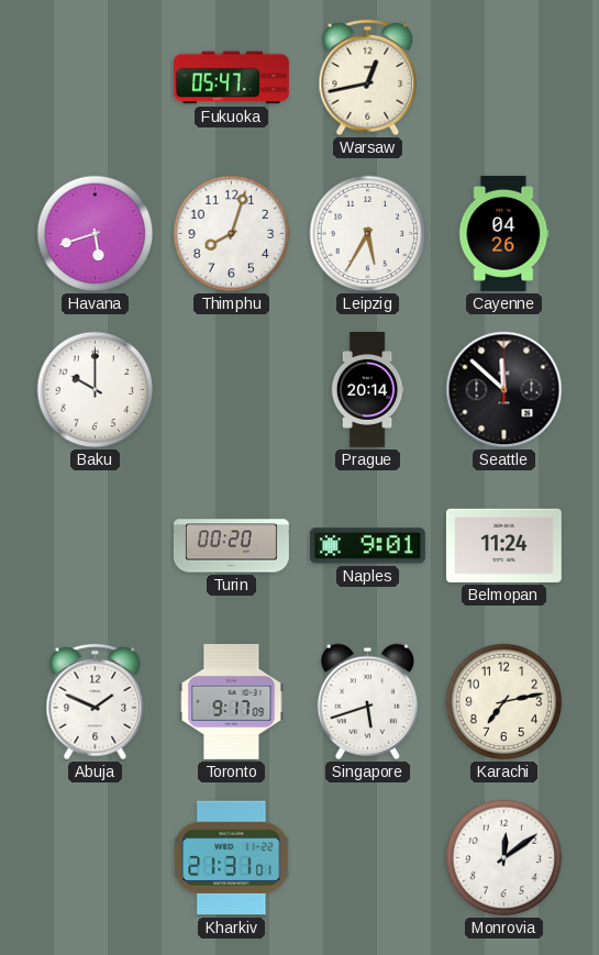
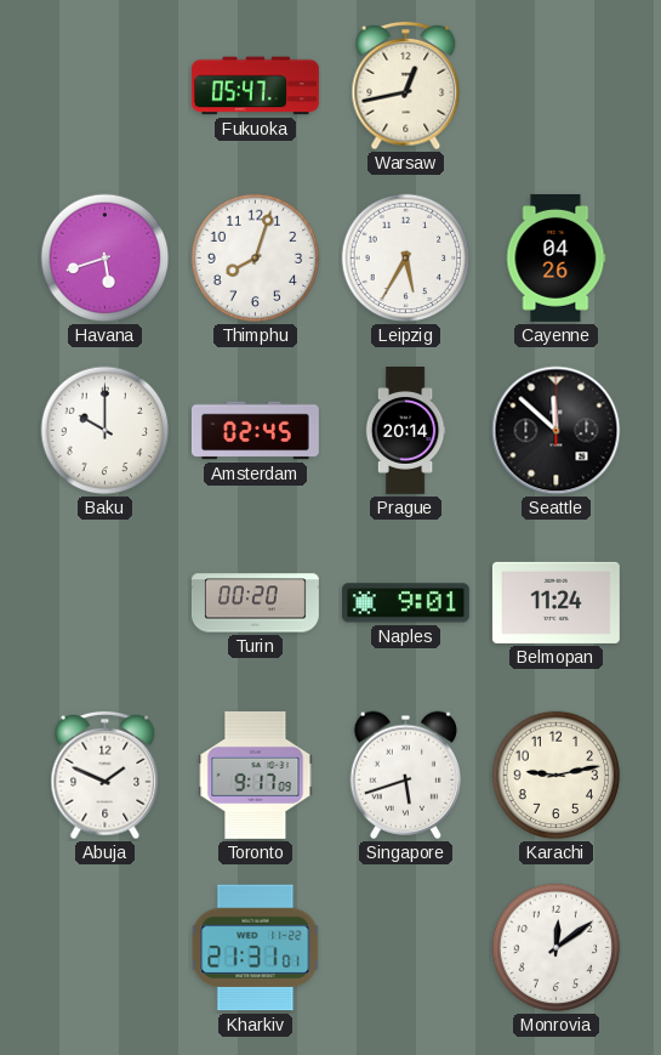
Amsterdam: none -> 02:45
Karachi: 7:13 -> 9:13
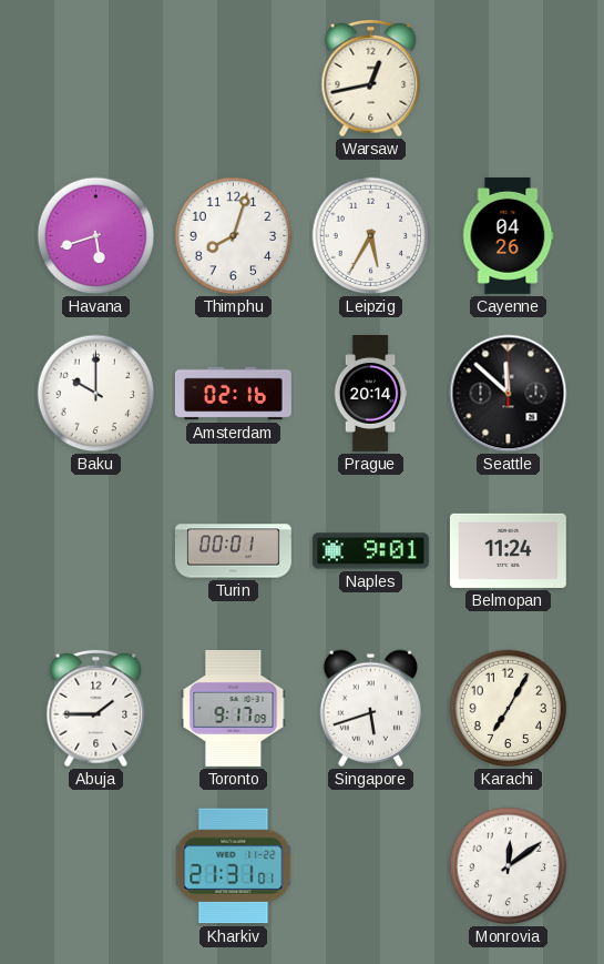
Fukuoka: 05:47 -> none
Amsterdam: 02:45 -> 02:16
Turin: 00:20 -> 00:01
Abuja: 1:49 -> 1:45
Karachi: 9:13 -> 7:05
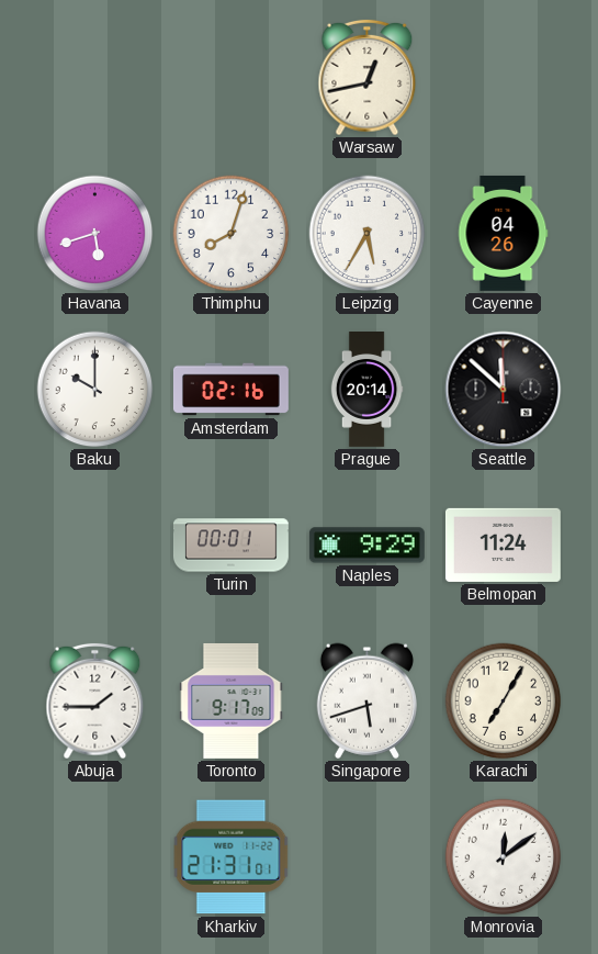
Naples: 9:01 -> 9:29
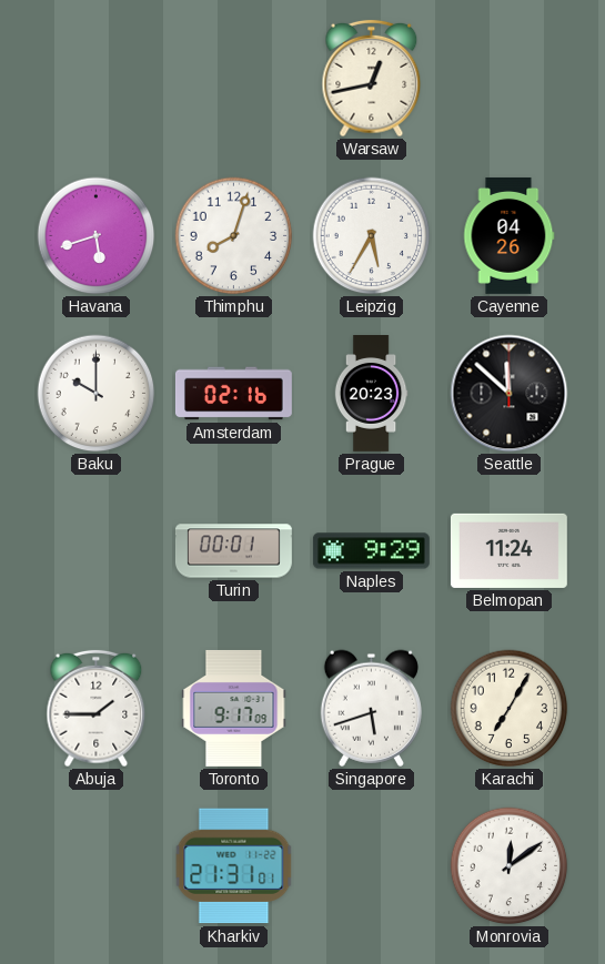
Prague: 20:14 -> 20:23
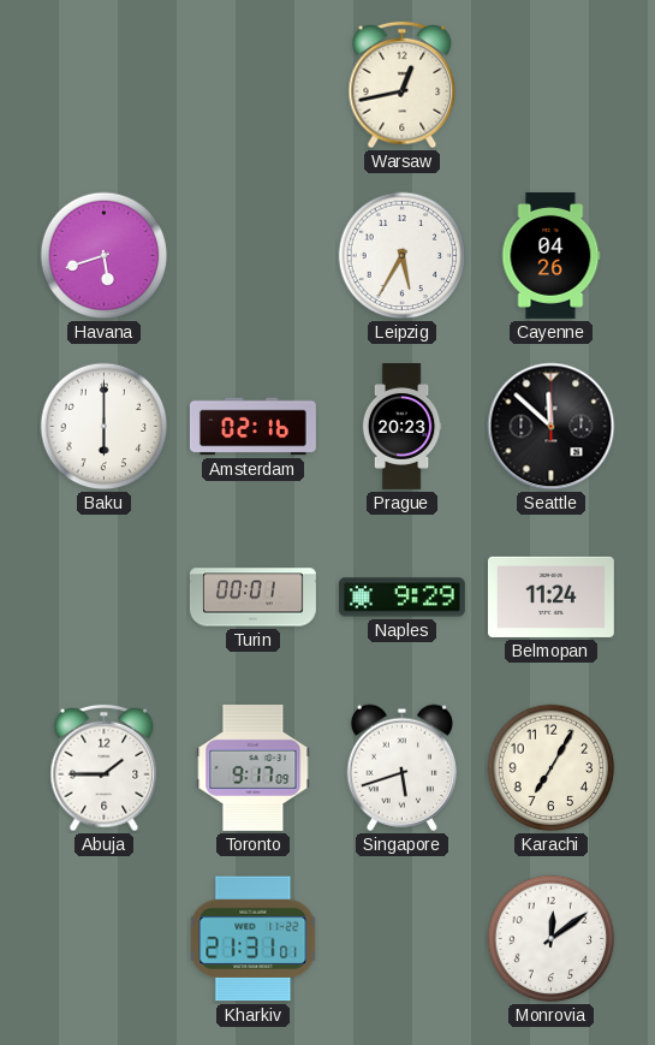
Thimphu: 8:03 -> none
Baku: 10:00 -> 6:00
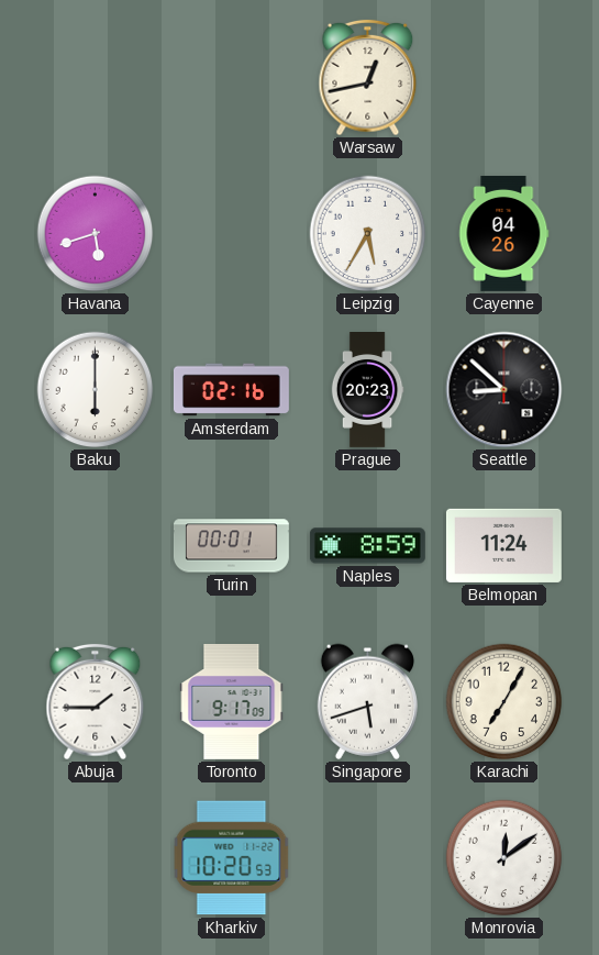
Seattle: 11:52 -> 8:52
Naples: 9:29 -> 8:59
Kharkiv: 21:31 -> 10:20
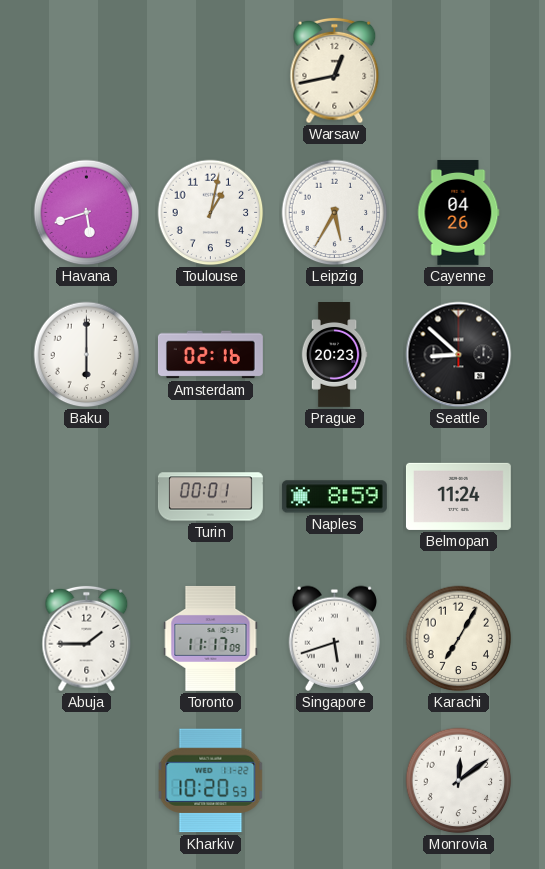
Toulouse: none -> 1:02
Toronto: 9:17 -> 11:17
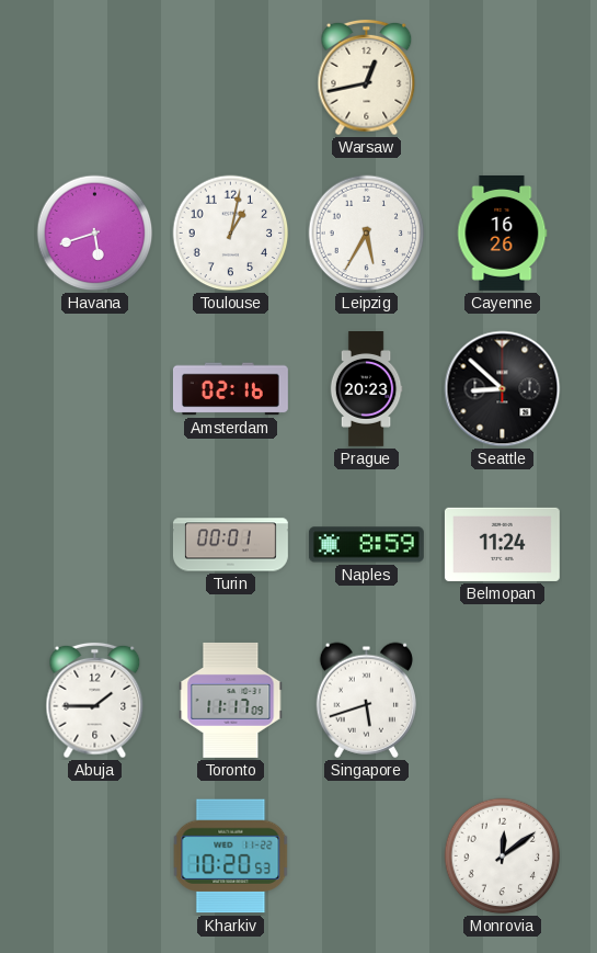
Cayenne: 04:26 -> 16:26
Baku: 6:00 -> none
Karachi: 7:05 -> none
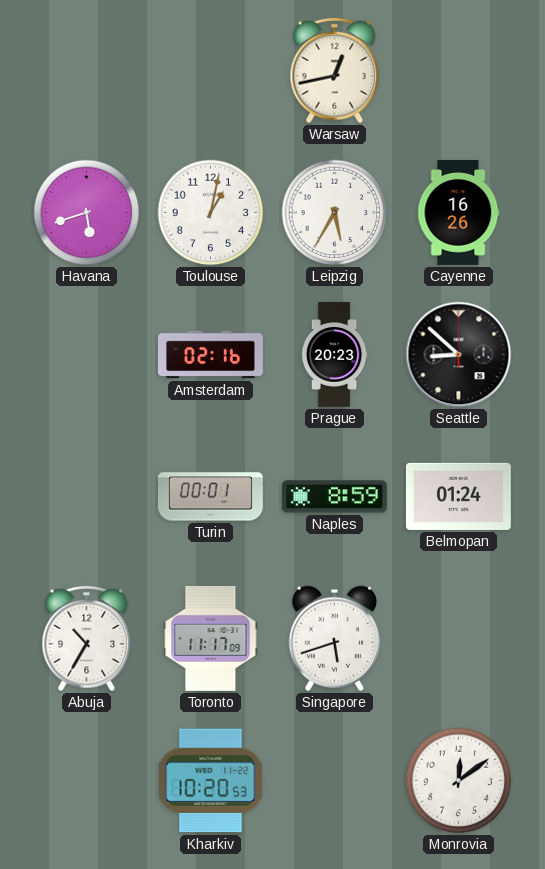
Belmopan: 11:24 -> 01:24
Abuja: 1:45 -> 10:35
